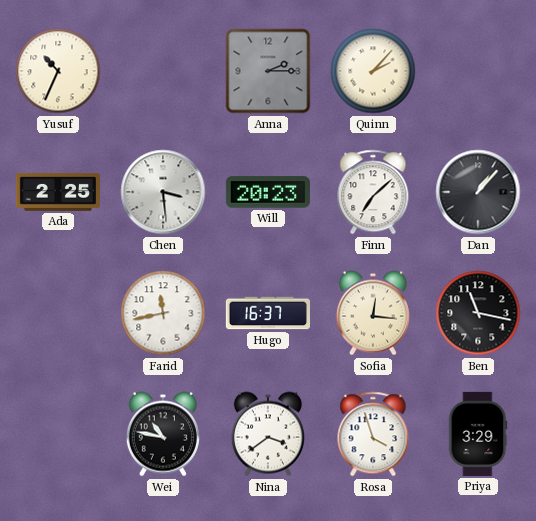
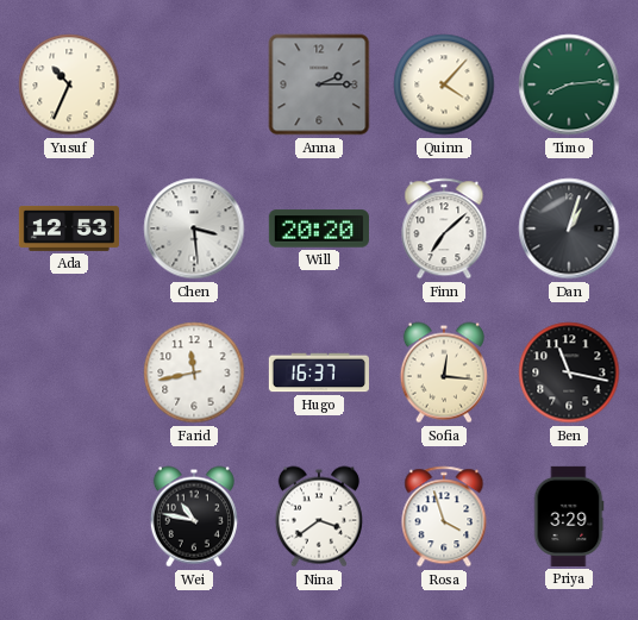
Quinn: 2:07 -> 4:07
Timo: none -> 8:14
Ada: 2:25 -> 12:53
Will: 20:23 -> 20:20
Dan: 1:07 -> 1:03
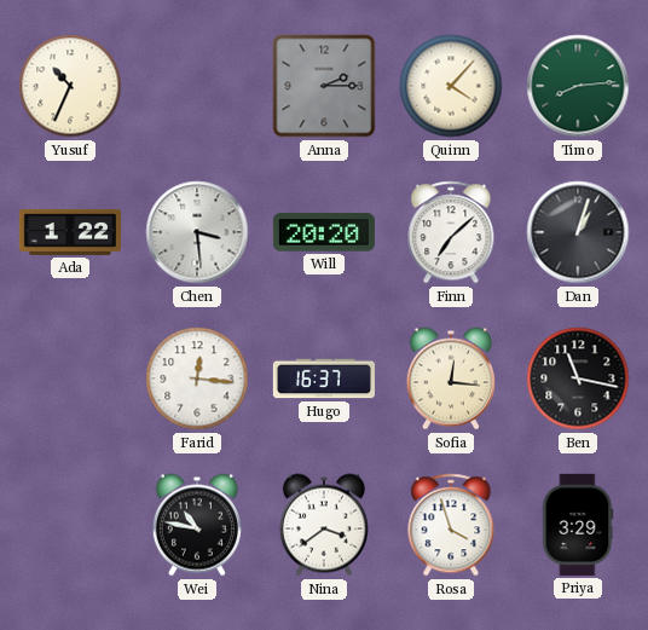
Ada: 12:53 -> 1:22
Farid: 11:43 -> 12:16
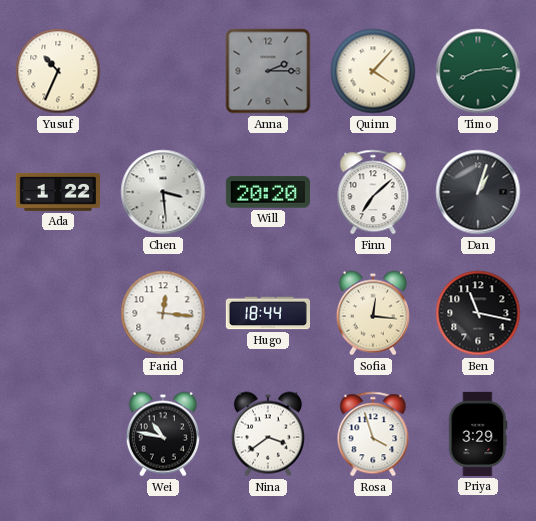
Hugo: 16:37 -> 18:44
